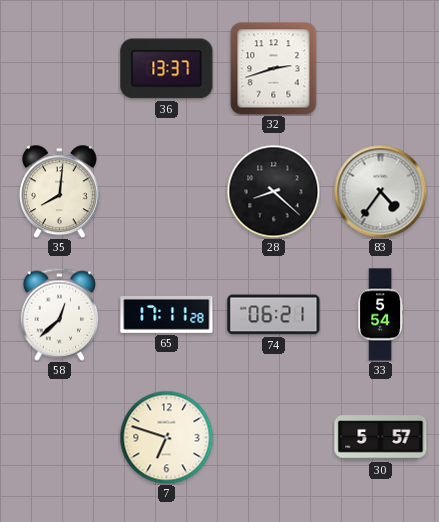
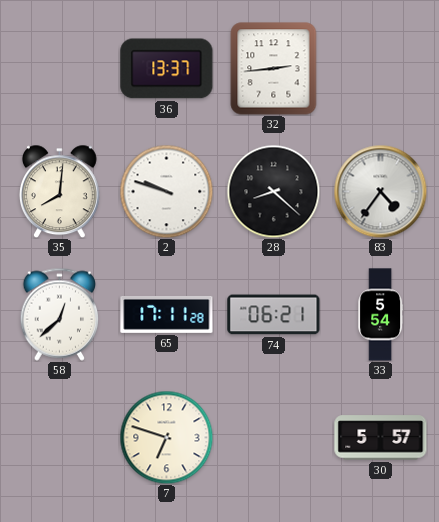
32: 2:42 -> 2:44
2: none -> 9:48
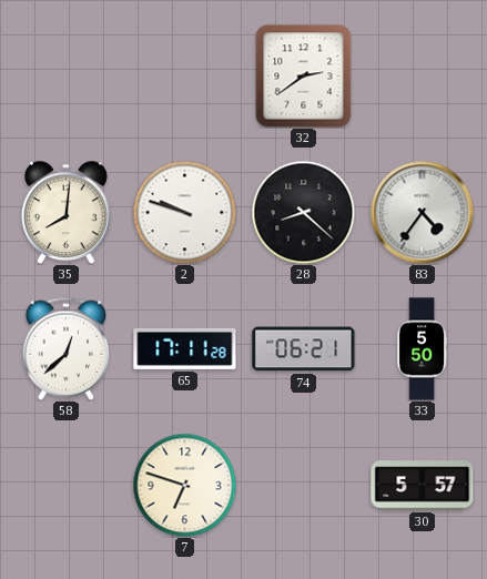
36: 13:37 -> none
32: 2:44 -> 2:39
33: 5:54 -> 5:50
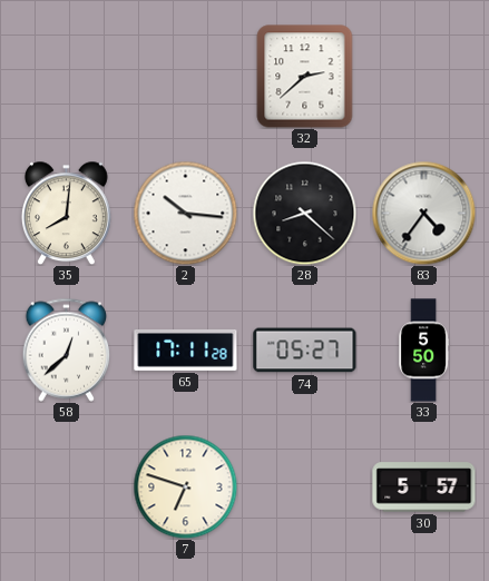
32: 2:39 -> 2:38
2: 9:48 -> 10:16
74: 06:21 -> 05:27
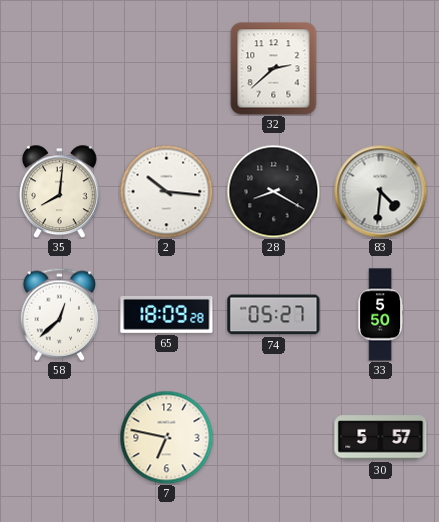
28: 8:22 -> 8:20
83: 4:36 -> 4:31
65: 17:11 -> 18:09
7: 6:48 -> 6:47
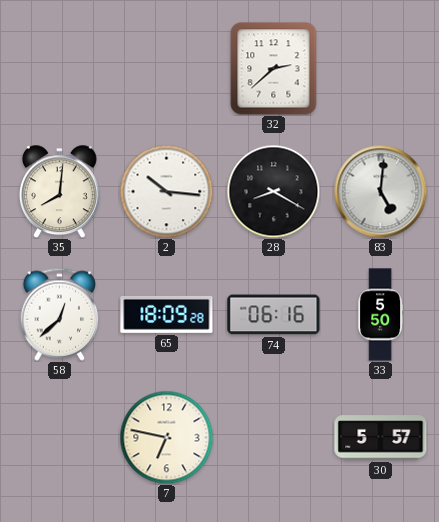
83: 4:31 -> 5:01
74: 05:27 -> 06:16
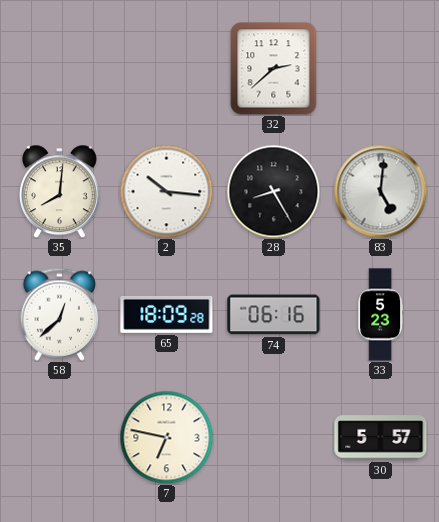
28: 8:20 -> 8:25
33: 5:50 -> 5:23
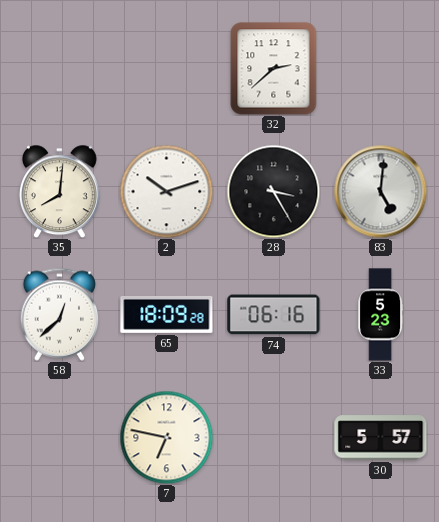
2: 10:16 -> 10:12
28: 8:25 -> 3:25
